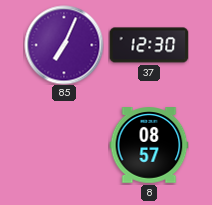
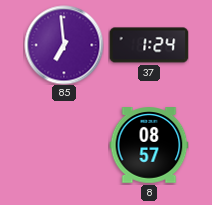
85: 7:04 -> 6:59
37: 12:30 -> 1:24
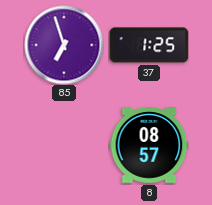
85: 6:59 -> 6:57
37: 1:24 -> 1:25
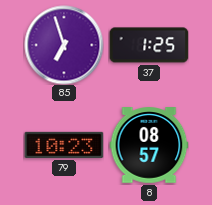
79: none -> 10:23
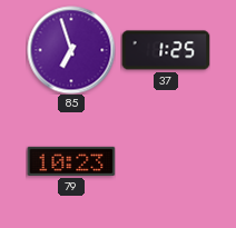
8: 08:57 -> none
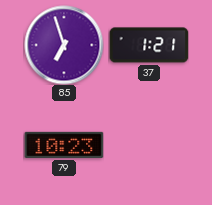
37: 1:25 -> 1:21
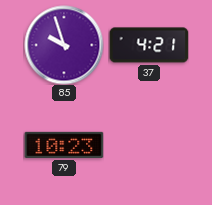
85: 6:57 -> 9:57
37: 1:21 -> 4:21
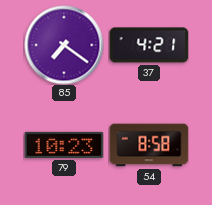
85: 9:57 -> 7:21
54: none -> 8:58
